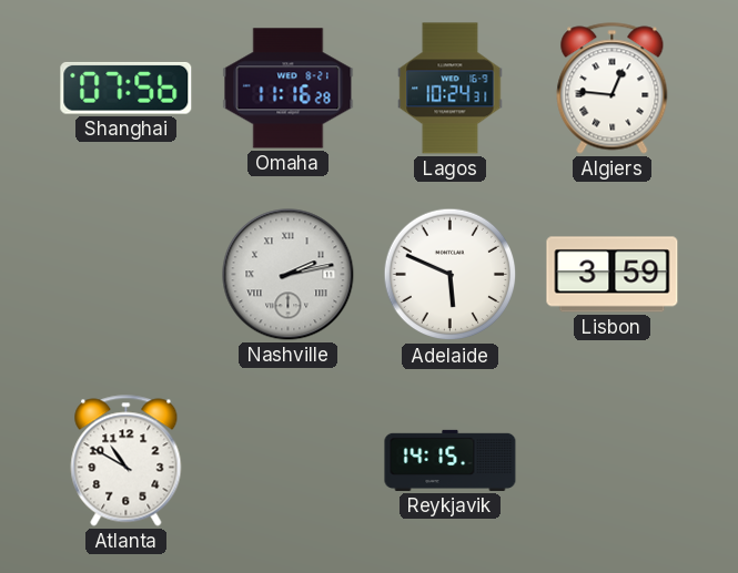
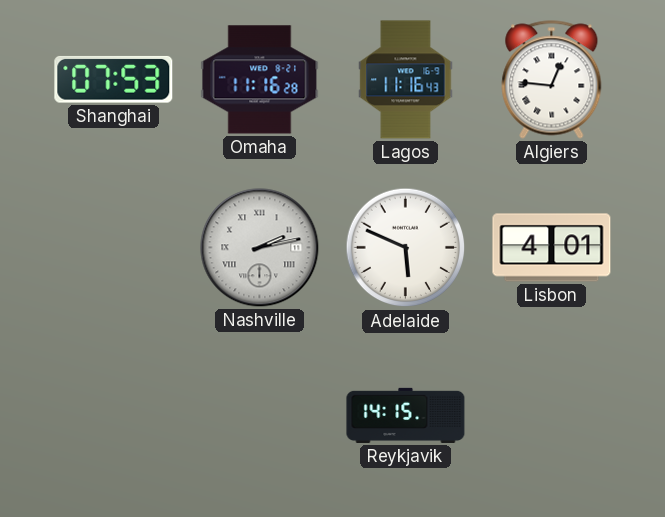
Shanghai: 07:56 -> 07:53
Lagos: 10:24 -> 11:16
Lisbon: 3:59 -> 4:01
Atlanta: 10:50 -> none
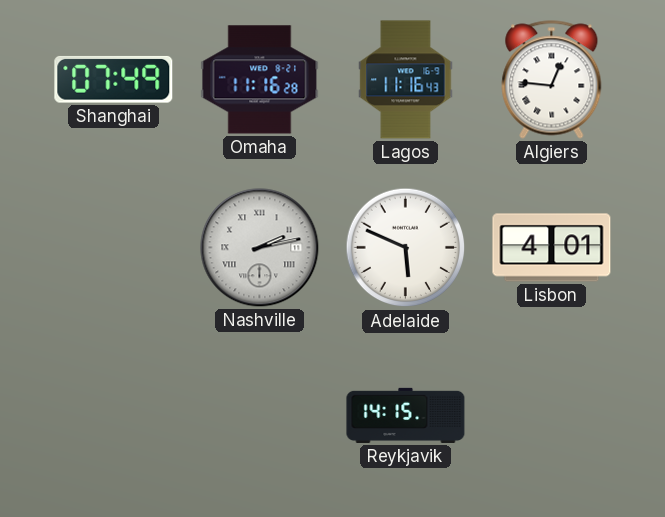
Shanghai: 07:53 -> 07:49
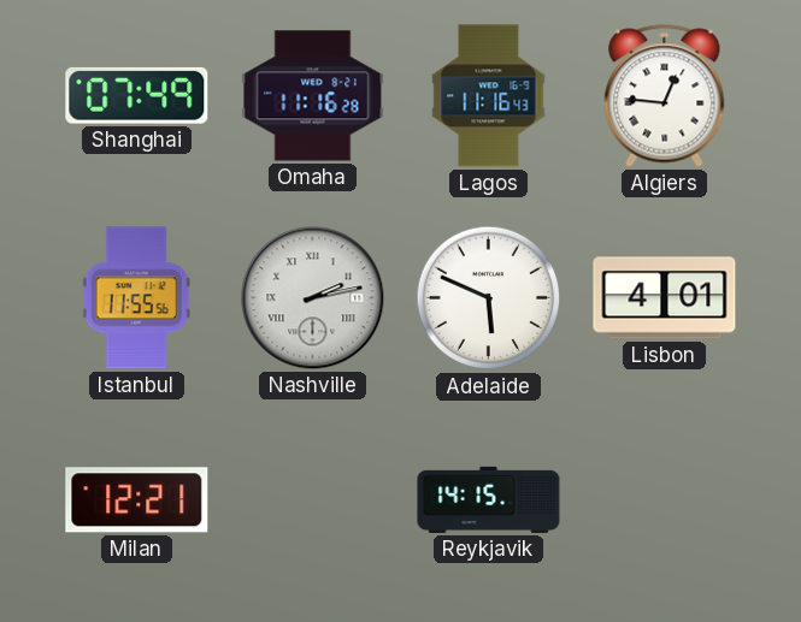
Istanbul: none -> 11:55
Milan: none -> 12:21
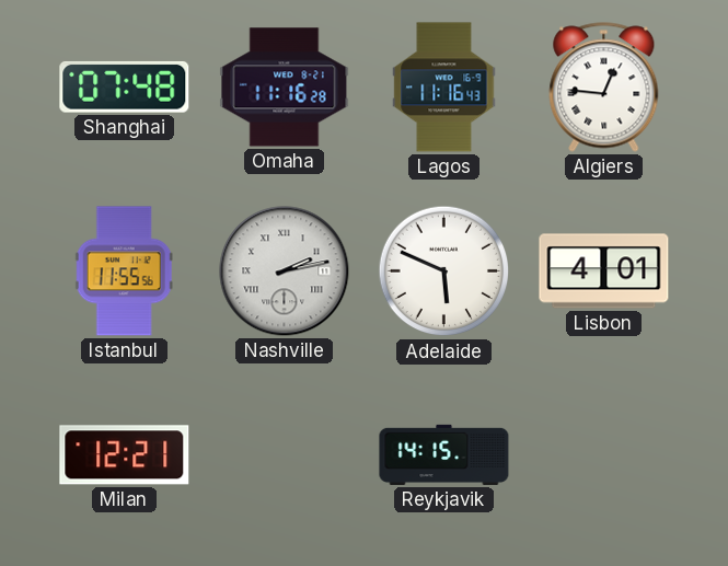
Shanghai: 07:49 -> 07:48
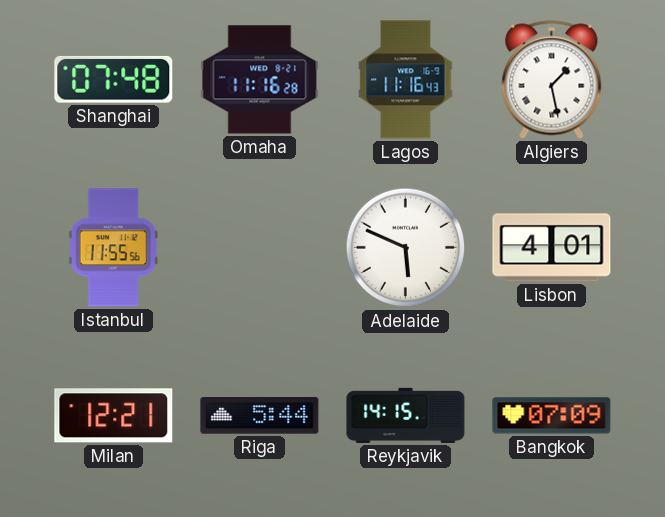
Algiers: 12:46 -> 1:28
Nashville: 2:13 -> none
Riga: none -> 5:44
Bangkok: none -> 07:09
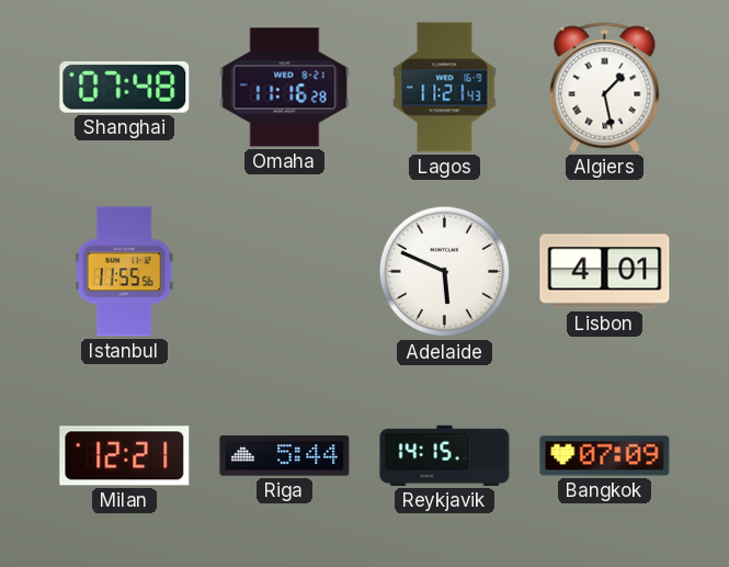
Lagos: 11:16 -> 11:21
